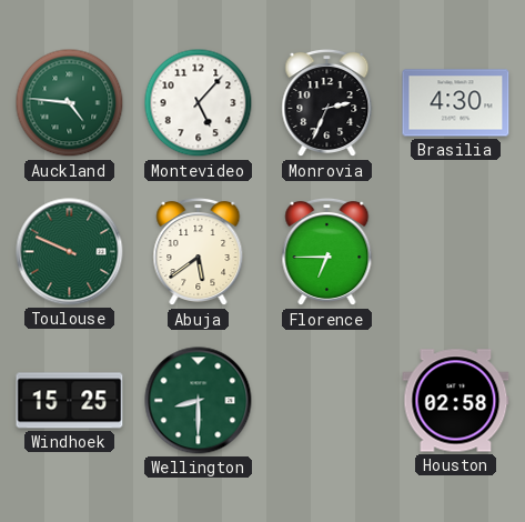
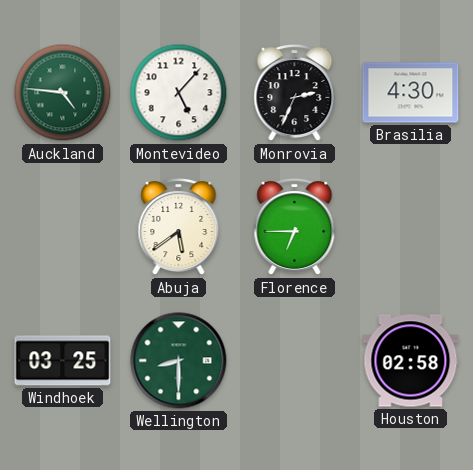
Toulouse: 9:49 -> none
Windhoek: 15:25 -> 03:25
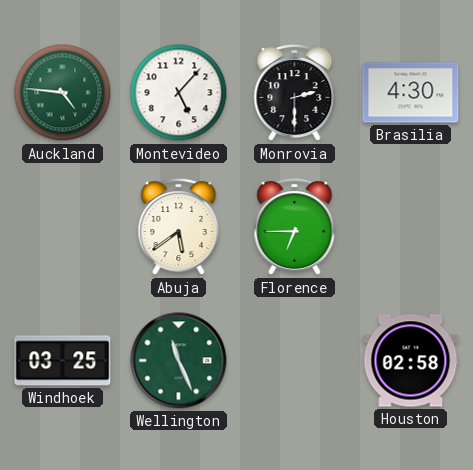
Monrovia: 2:34 -> 2:30
Wellington: 8:30 -> 11:26
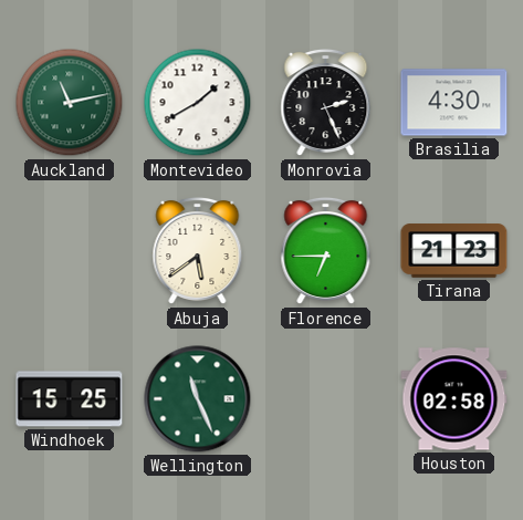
Auckland: 4:46 -> 11:13
Montevideo: 5:07 -> 1:40
Monrovia: 2:30 -> 2:26
Tirana: none -> 21:23
Windhoek: 03:25 -> 15:25
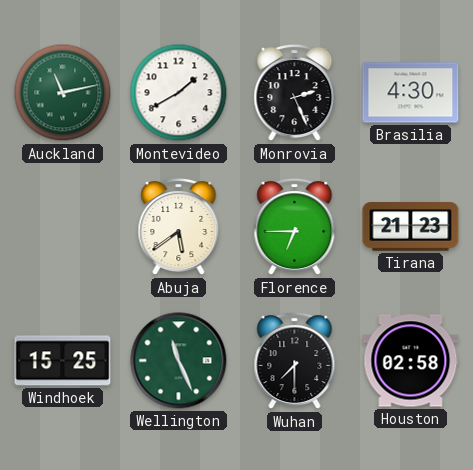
Wuhan: none -> 7:30
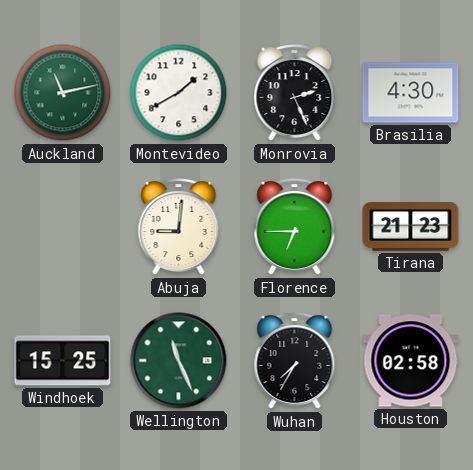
Abuja: 5:39 -> 9:01
Wuhan: 7:30 -> 7:35
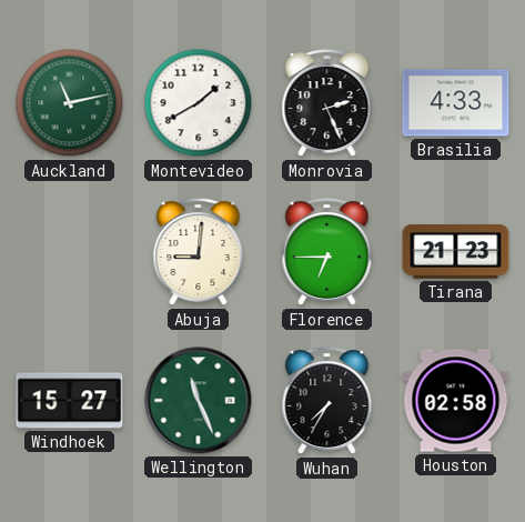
Brasilia: 4:30 -> 4:33
Windhoek: 15:25 -> 15:27
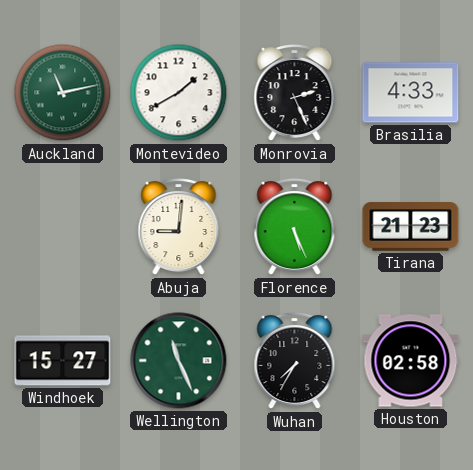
Florence: 6:45 -> 5:26
